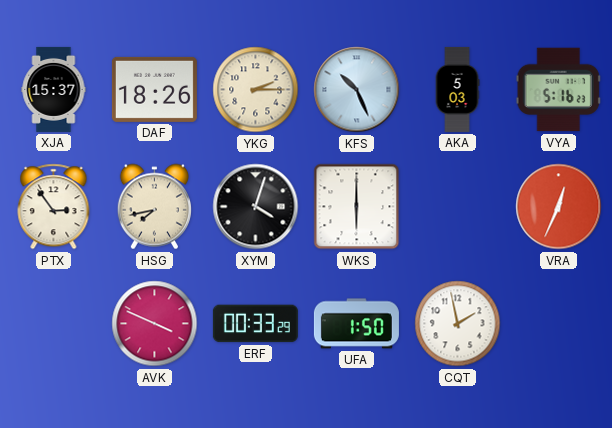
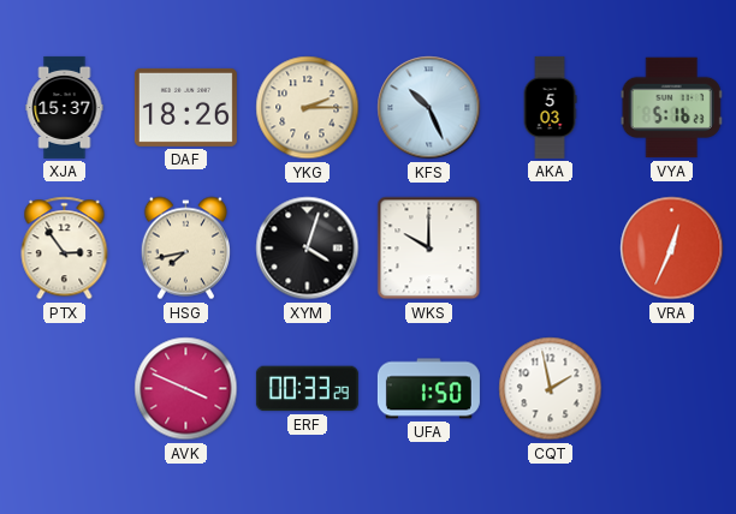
WKS: 6:00 -> 10:00
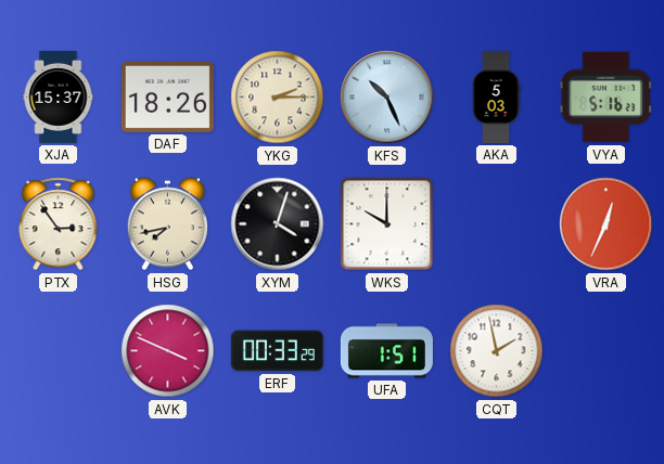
UFA: 1:50 -> 1:51
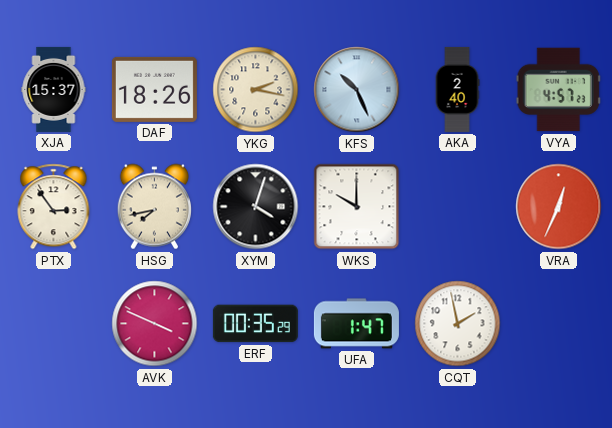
YKG: 2:15 -> 2:17
AKA: 5:03 -> 2:40
VYA: 5:16 -> 4:57
ERF: 00:33 -> 00:35
UFA: 1:51 -> 1:47
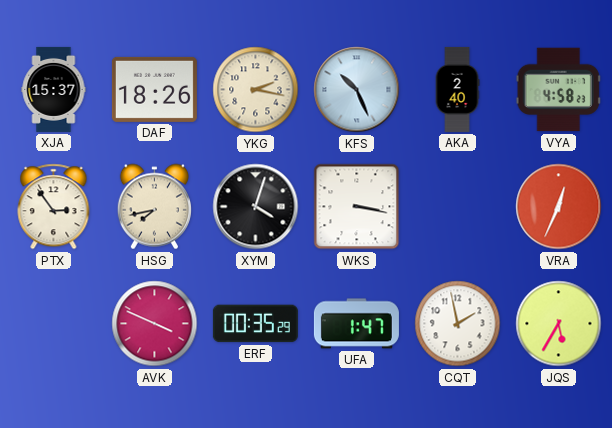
VYA: 4:57 -> 4:58
WKS: 10:00 -> 3:17
JQS: none -> 5:35
